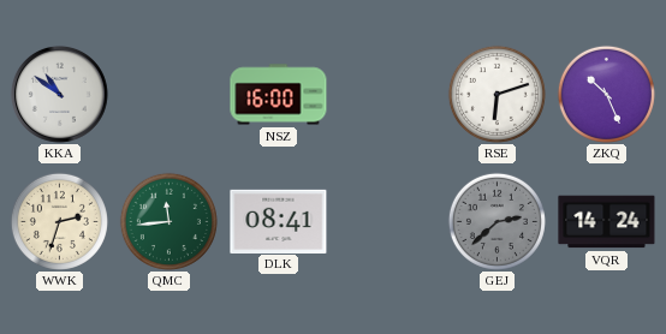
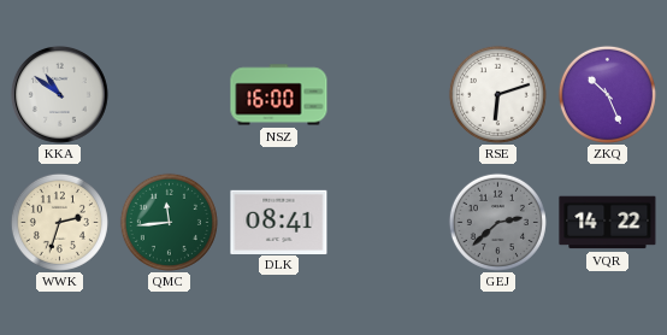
VQR: 14:24 -> 14:22
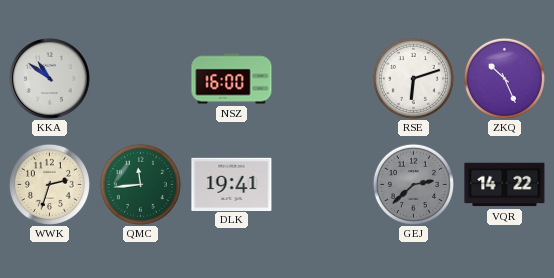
DLK: 08:41 -> 19:41
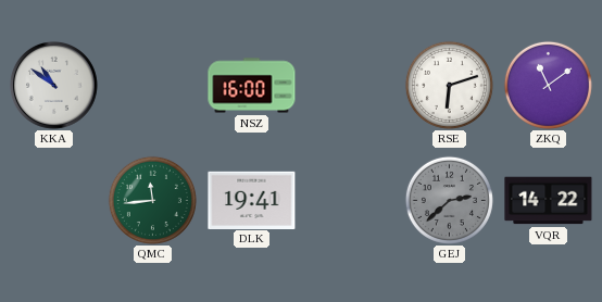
ZKQ: 10:26 -> 11:09
WWK: 2:33 -> none
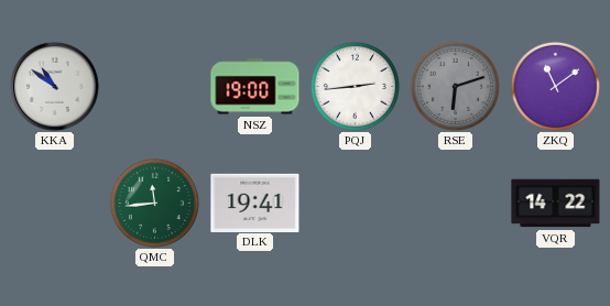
NSZ: 16:00 -> 19:00
PQJ: none -> 2:44
RSE dial: white -> grey
GEJ: 2:38 -> none
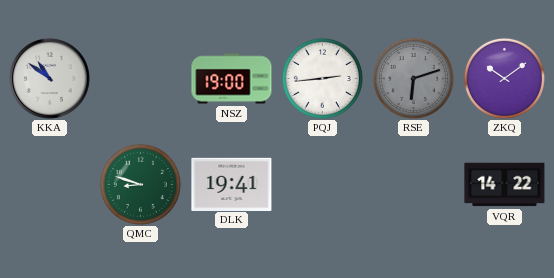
ZKQ: 11:09 -> 10:09
QMC: 11:44 -> 8:48
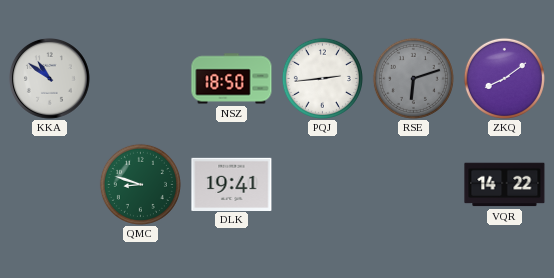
NSZ: 19:00 -> 18:50
ZKQ: 10:09 -> 8:09
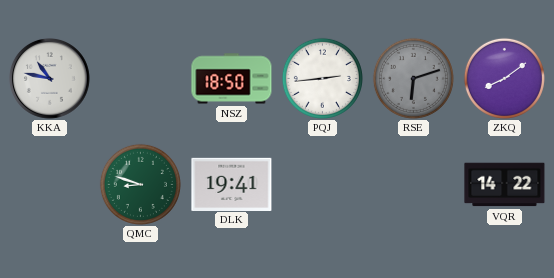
KKA: 10:51 -> 10:47
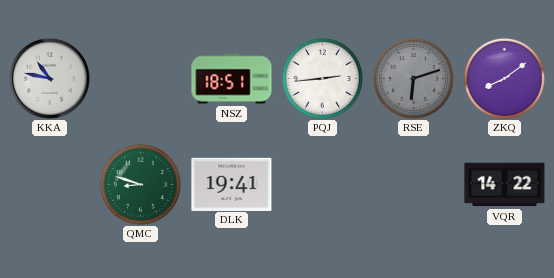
NSZ: 18:50 -> 18:51
